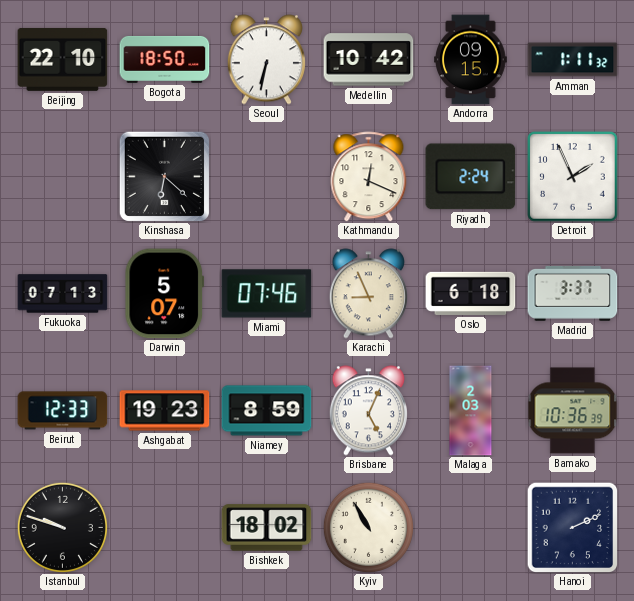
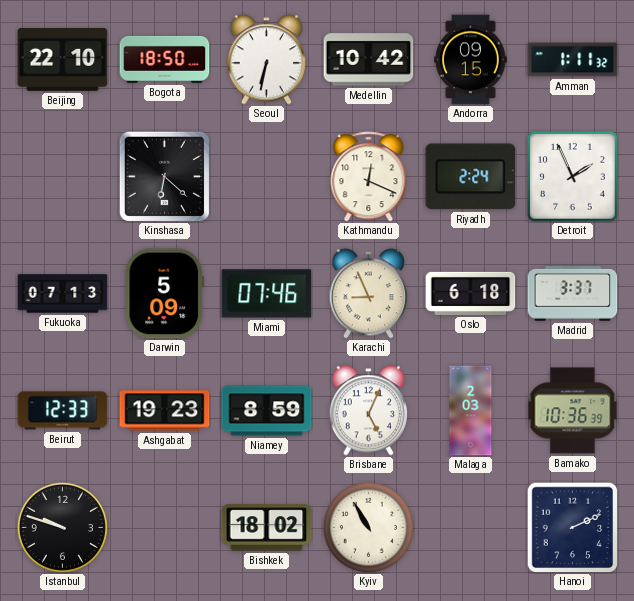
Darwin: 5:07 -> 5:09
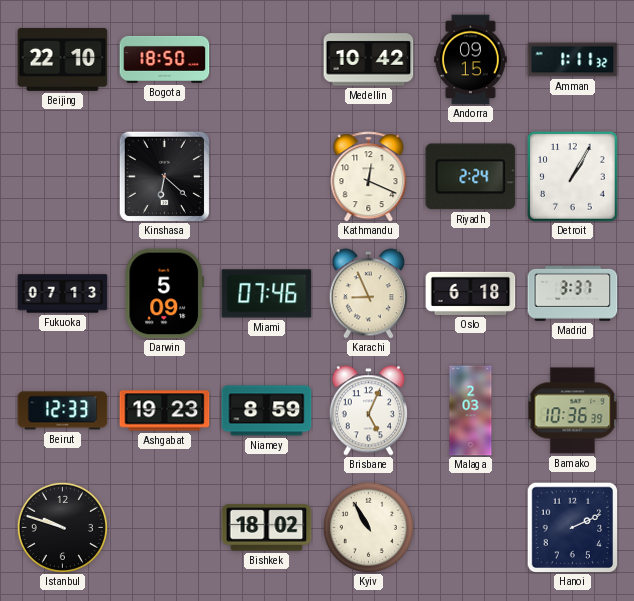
Seoul: 6:32 -> none
Detroit: 1:56 -> 1:05
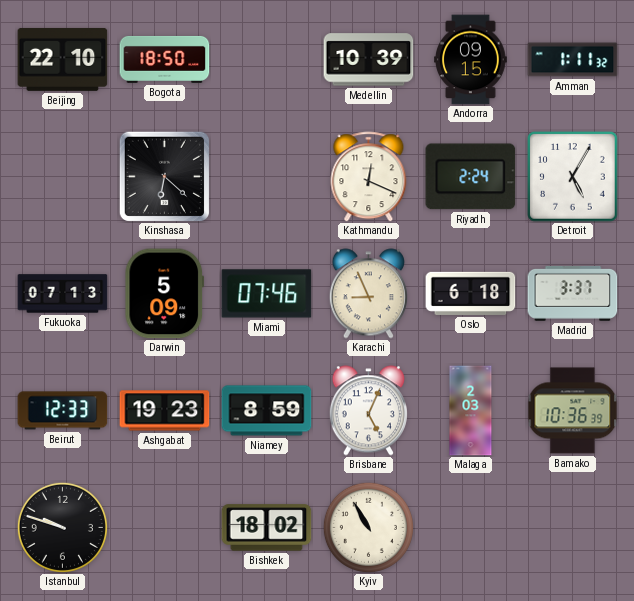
Medellin: 10:42 -> 10:39
Detroit: 1:05 -> 5:05
Hanoi: 2:11 -> none
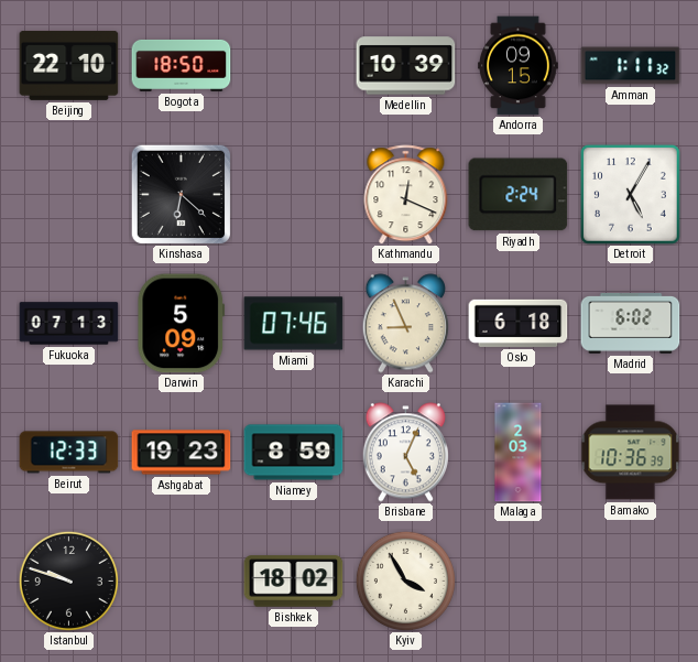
Madrid: 3:37 -> 6:02
Kyiv: 10:55 -> 3:55
